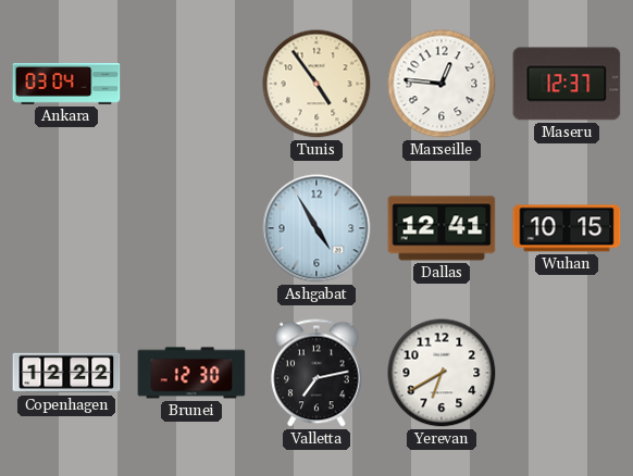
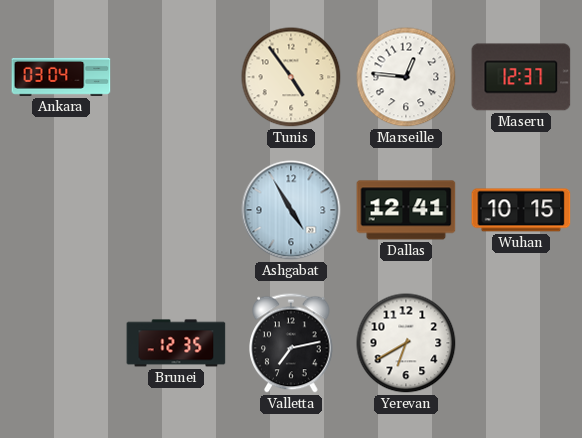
Copenhagen: 12:22 -> none
Brunei: 12:30 -> 12:35
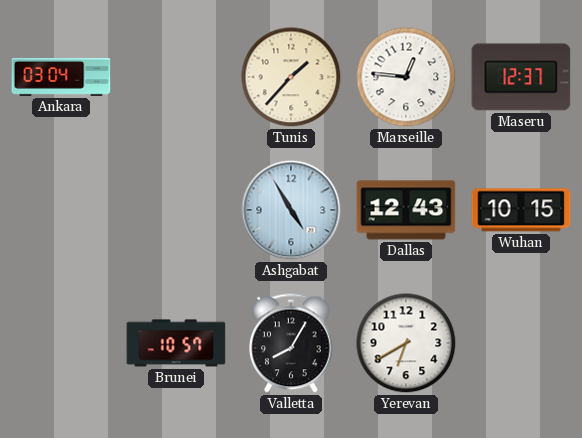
Tunis: 4:54 -> 1:37
Dallas: 12:41 -> 12:43
Brunei: 12:35 -> 10:57
Valletta: 7:13 -> 8:05
